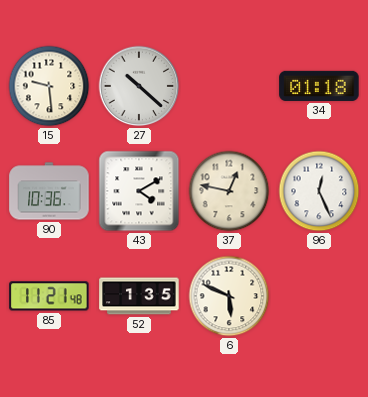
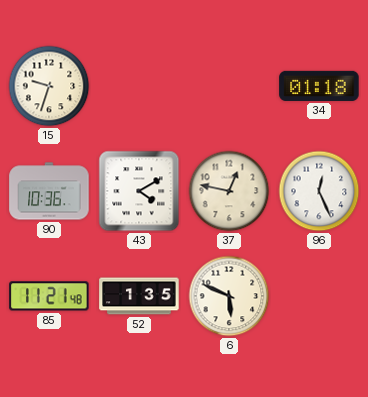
15: 9:29 -> 9:33
27: 10:22 -> none
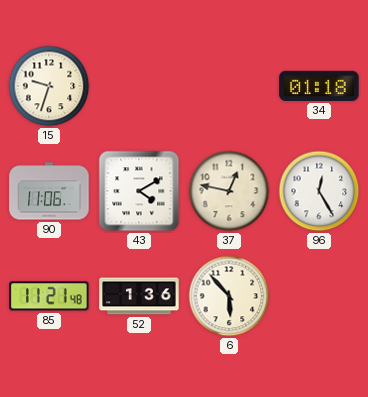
90: 10:36 -> 11:06
96: 12:26 -> 12:25
52: 1:35 -> 1:36
6: 5:49 -> 5:53
